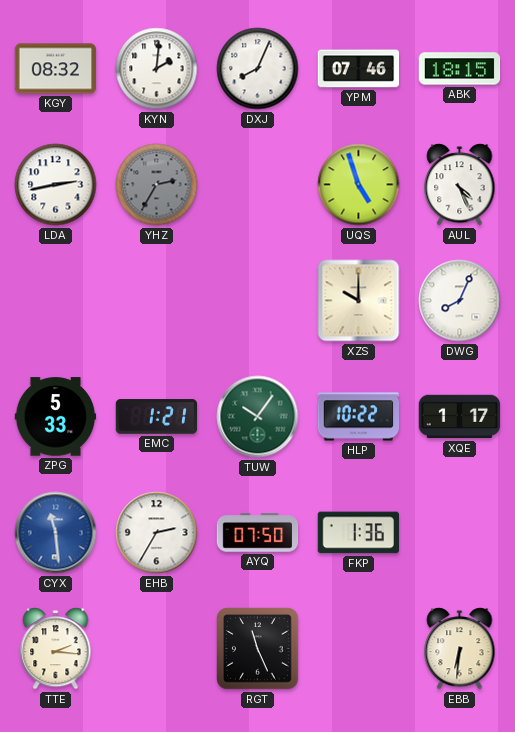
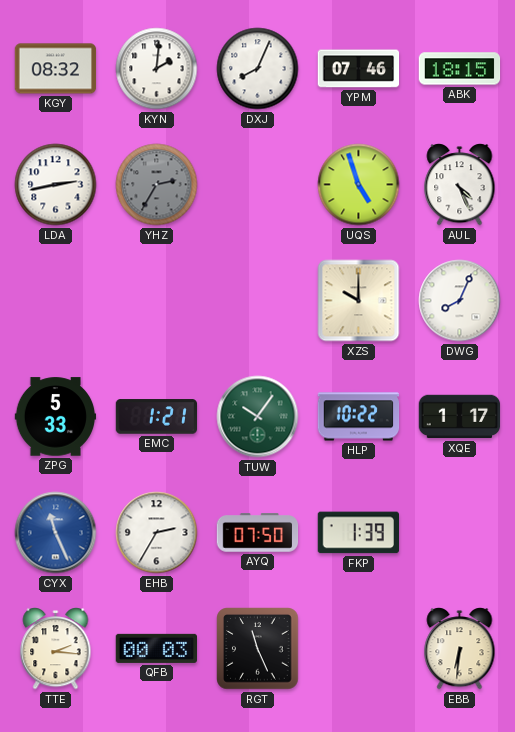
CYX: 11:29 -> 11:26
FKP: 1:36 -> 1:39
QFB: none -> 00:03
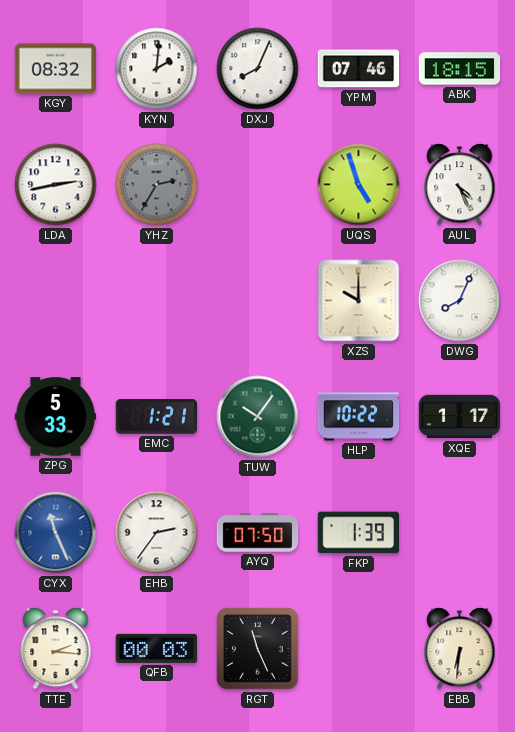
EHB: 2:35 -> 2:36
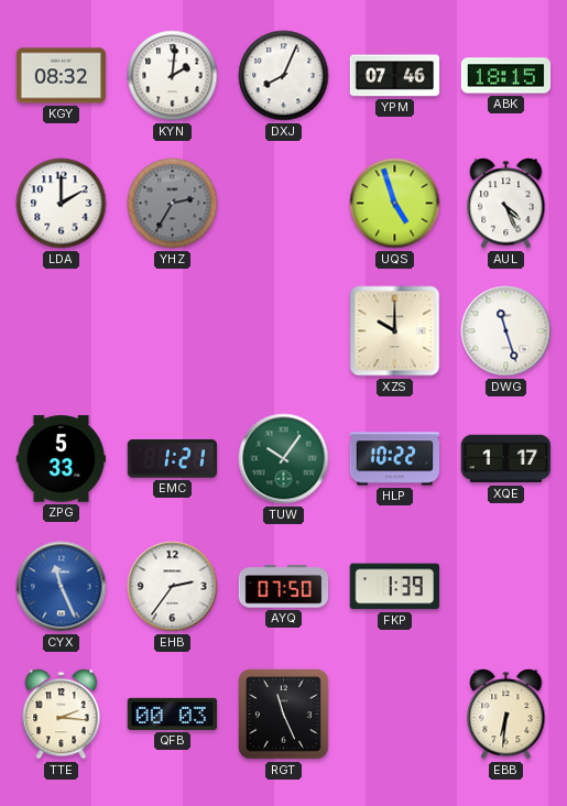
LDA: 2:43 -> 2:00
DWG: 8:04 -> 11:27
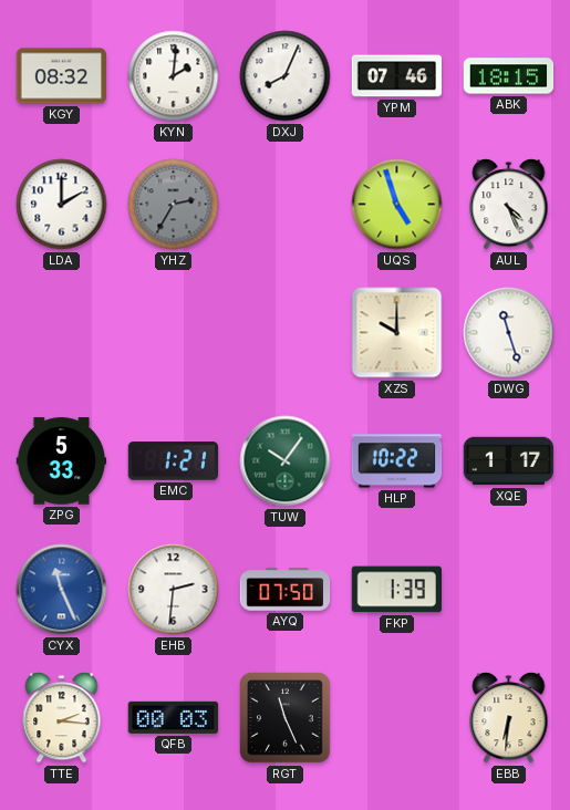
EHB: 2:36 -> 2:31
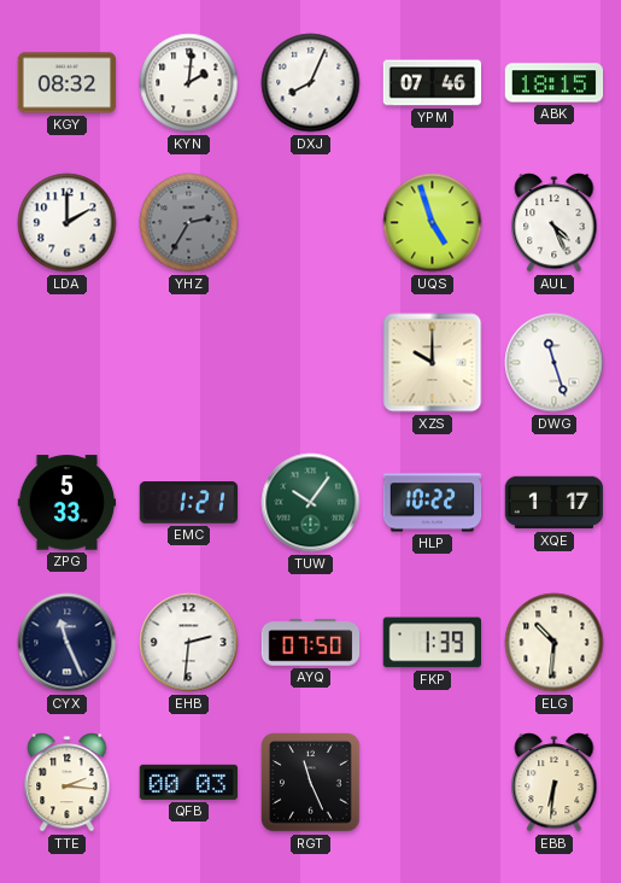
CYX dial: blue -> navy
ELG: none -> 10:31
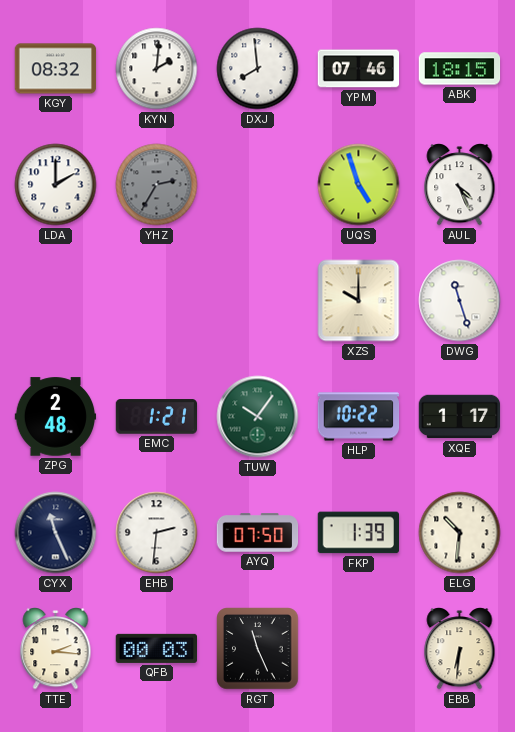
DXJ: 8:04 -> 7:59
ZPG: 5:33 -> 2:48
